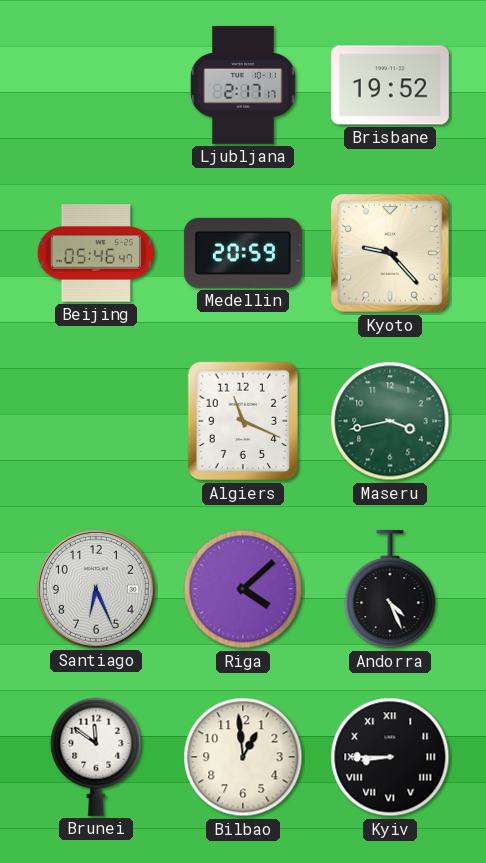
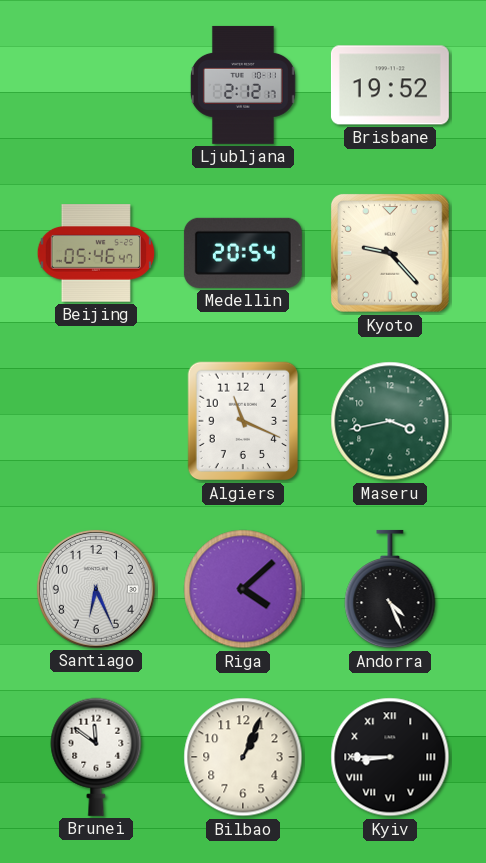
Ljubljana: 2:17 -> 2:12
Medellin: 20:59 -> 20:54
Bilbao: 12:59 -> 1:04
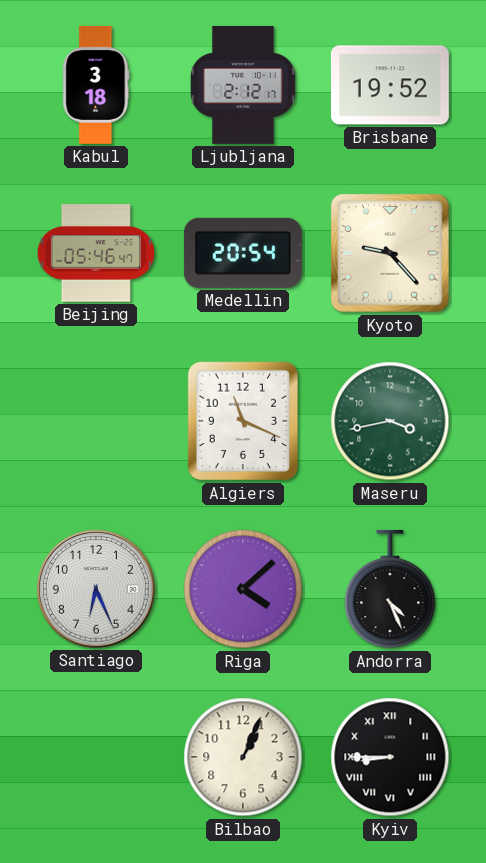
Kabul: none -> 3:18
Brunei: 11:51 -> none
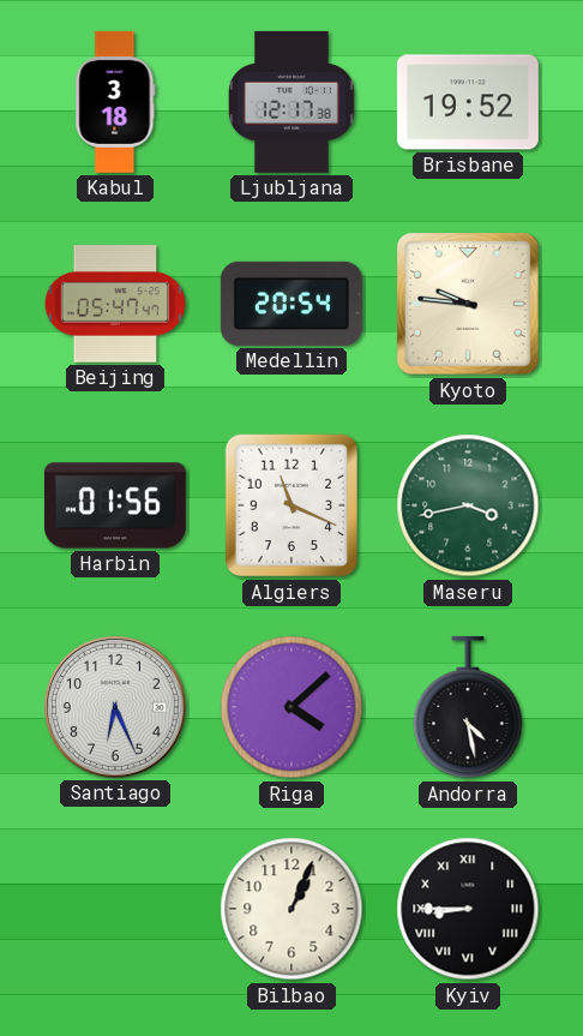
Ljubljana: 2:12 -> 12:17
Beijing: 05:46 -> 05:47
Kyoto: 9:23 -> 9:46
Harbin: none -> 01:56
Andorra: 4:26 -> 4:28
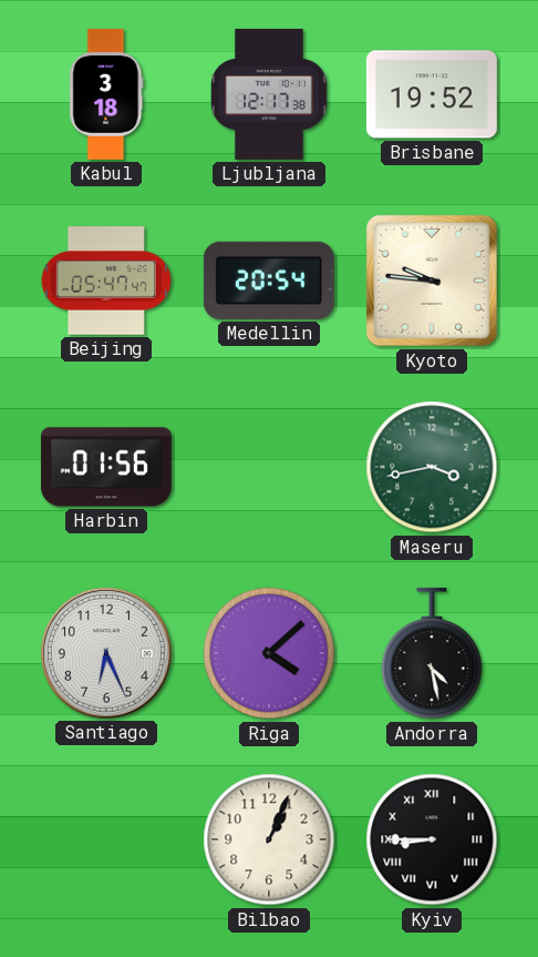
Algiers: 11:19 -> none
